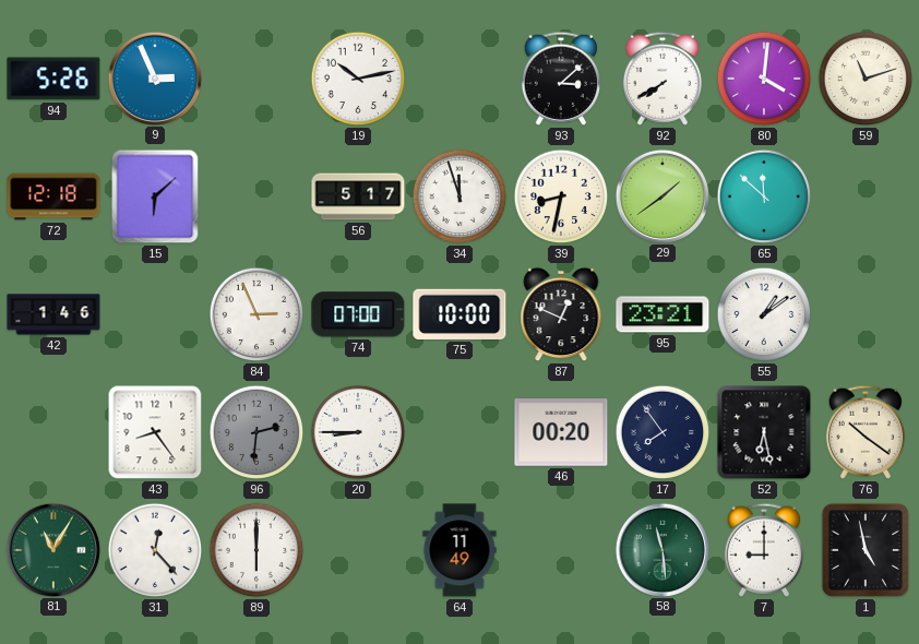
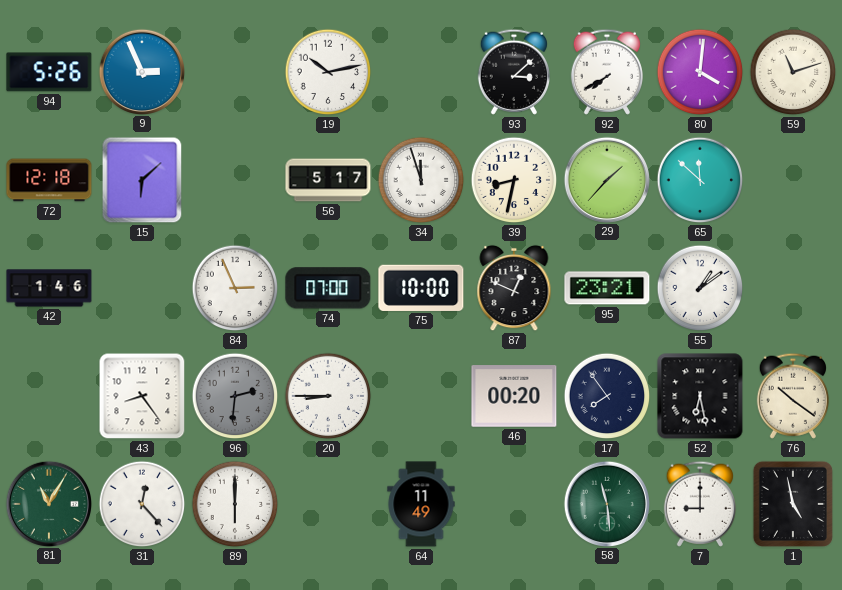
29: 1:39 -> 1:37
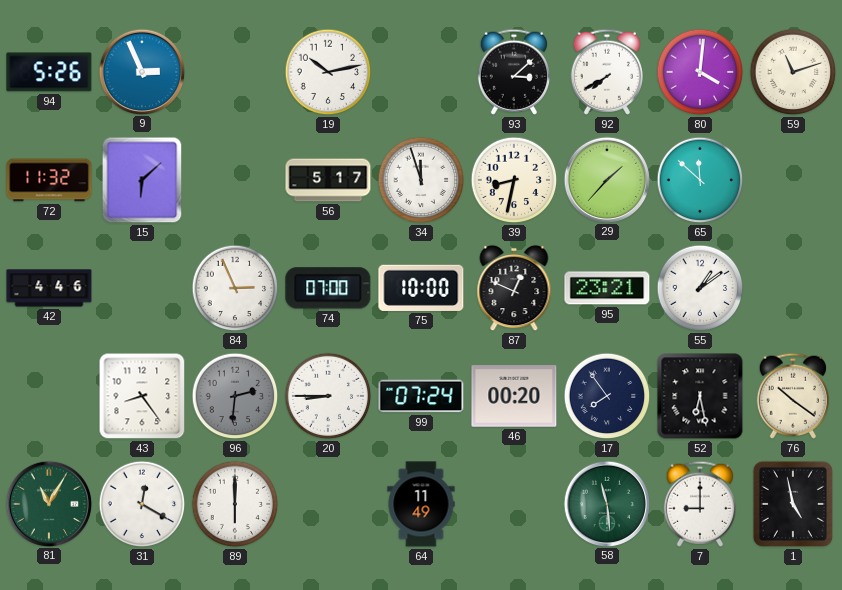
72: 12:18 -> 11:32
42: 1:46 -> 4:46
99: none -> 07:24
31: 12:23 -> 12:20
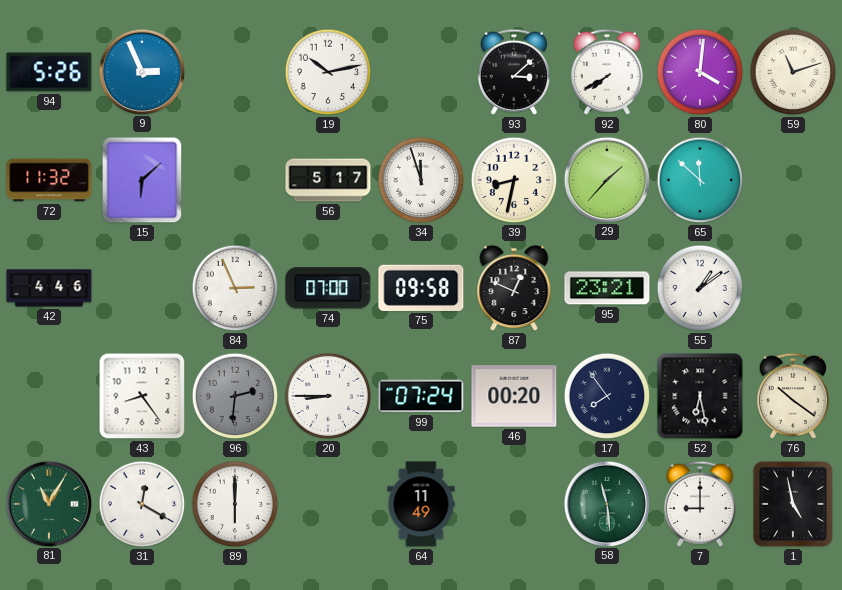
75: 10:00 -> 09:58
